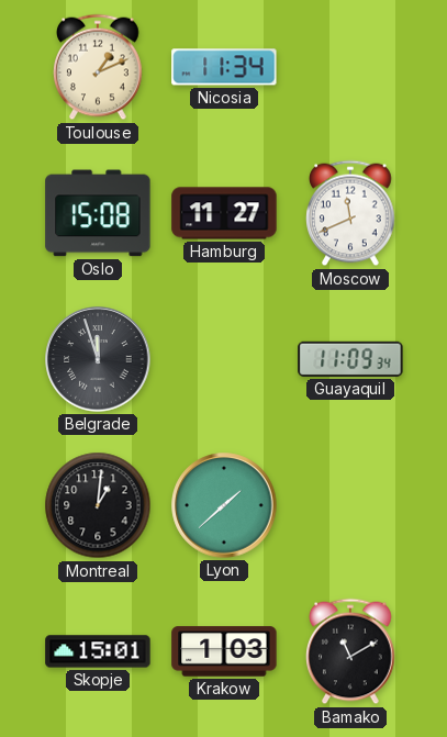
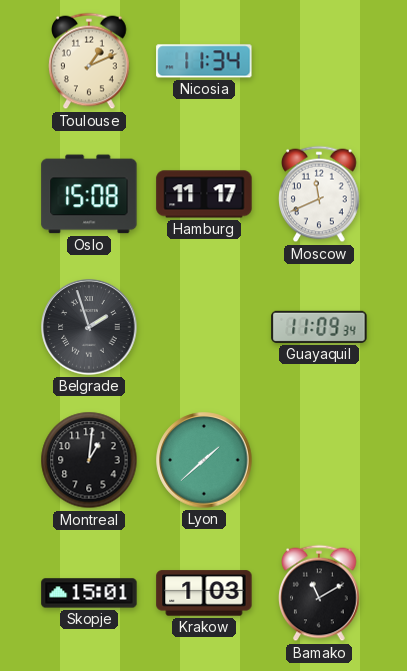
Hamburg: 11:27 -> 11:17
Belgrade: 11:57 -> 1:57
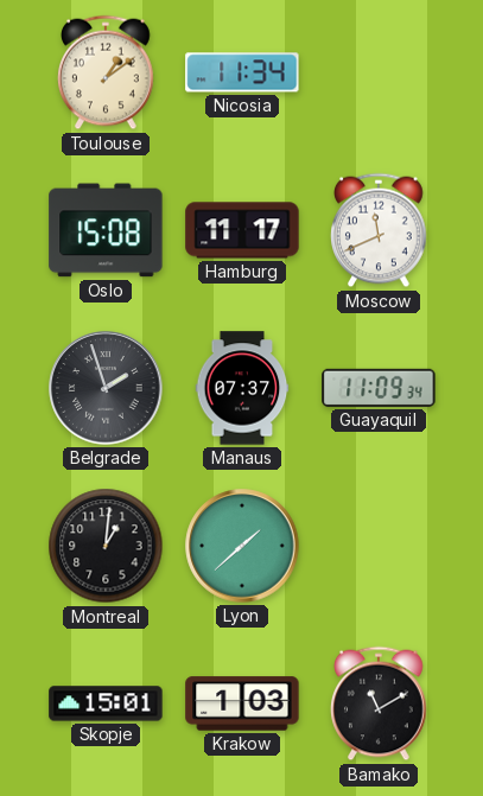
Toulouse: 1:11 -> 1:09
Manaus: none -> 07:37
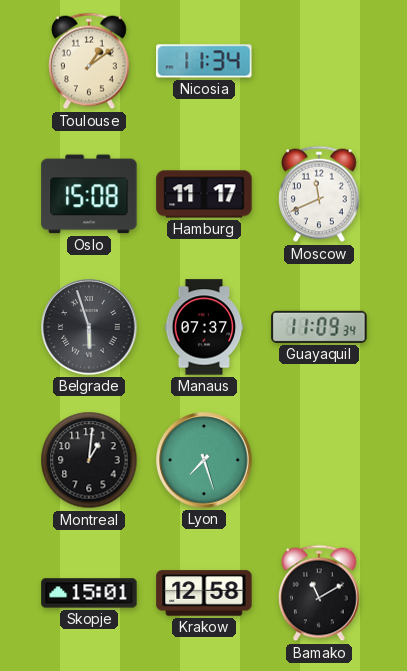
Belgrade: 1:57 -> 5:57
Lyon: 1:38 -> 7:27
Krakow: 1:03 -> 12:58
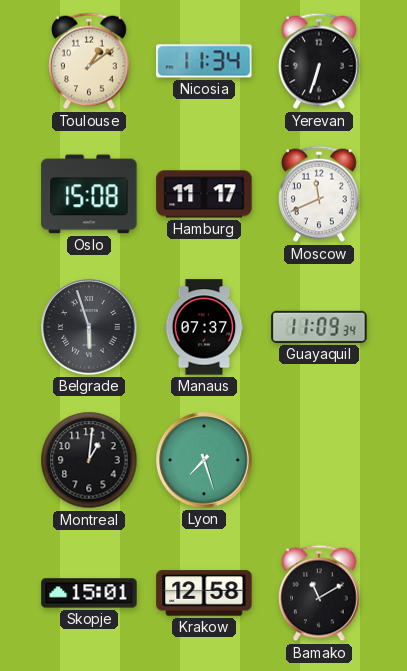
Yerevan: none -> 6:33
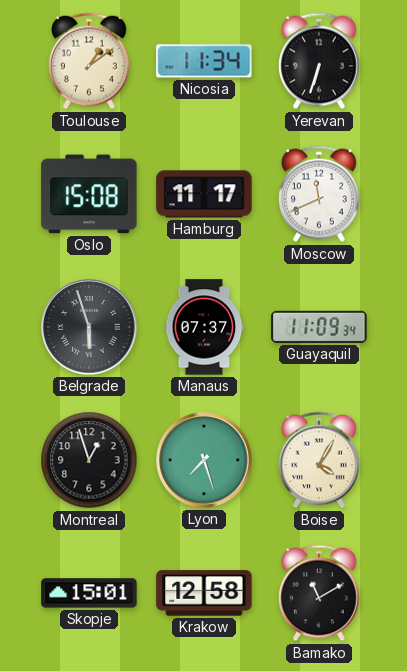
Montreal: 1:01 -> 12:57
Boise: none -> 4:05
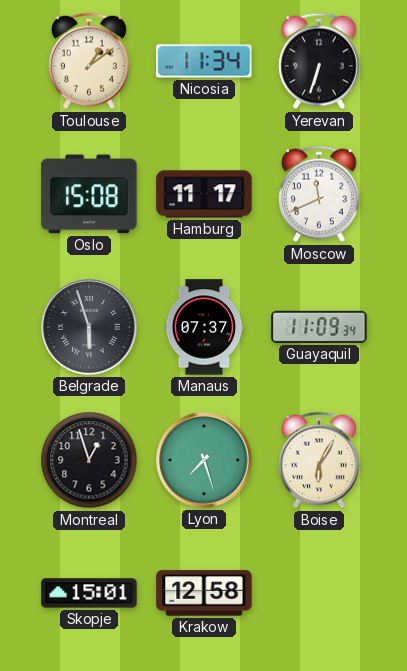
Boise: 4:05 -> 6:05
Bamako: 11:10 -> none
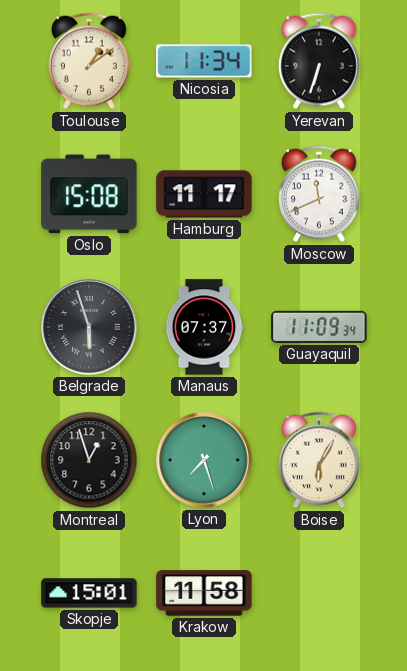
Krakow: 12:58 -> 11:58
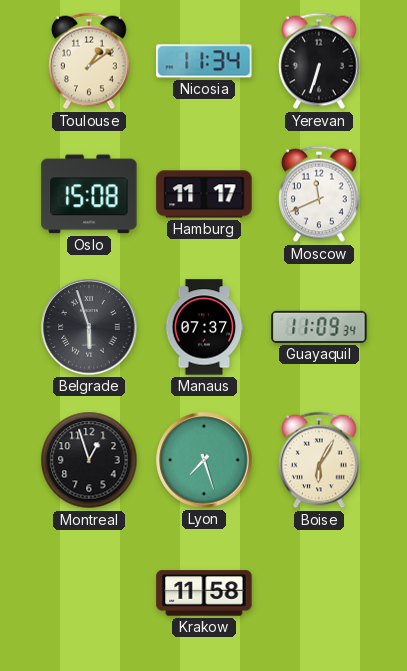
Skopje: 15:01 -> none
